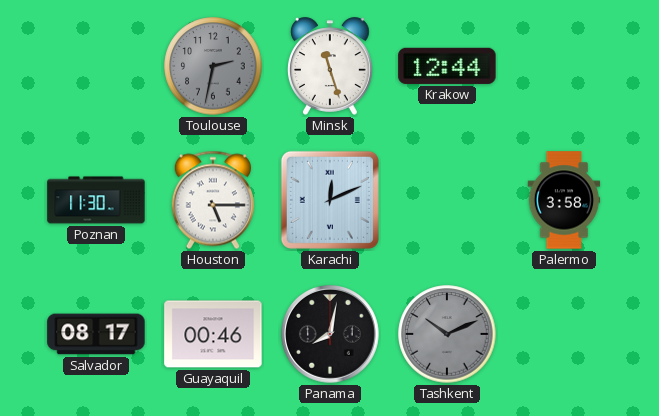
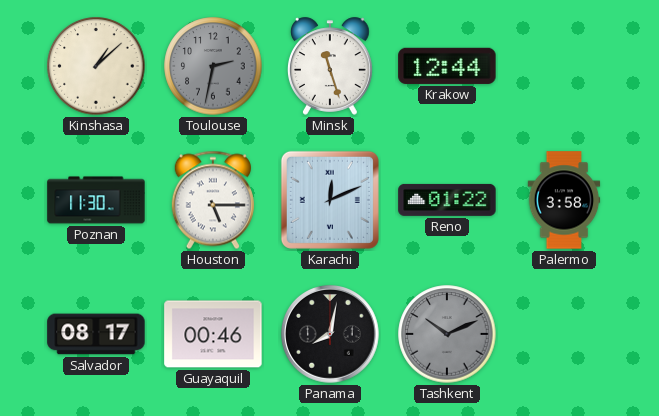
Kinshasa: none -> 1:08
Reno: none -> 01:22
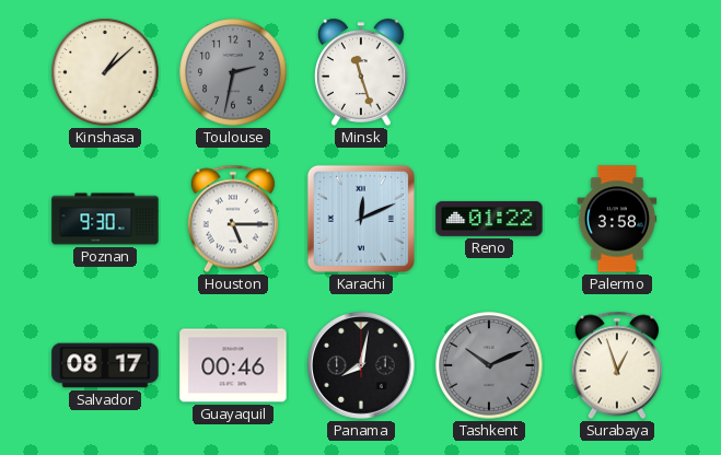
Krakow: 12:44 -> none
Poznan: 11:30 -> 9:30
Surabaya: none -> 12:57
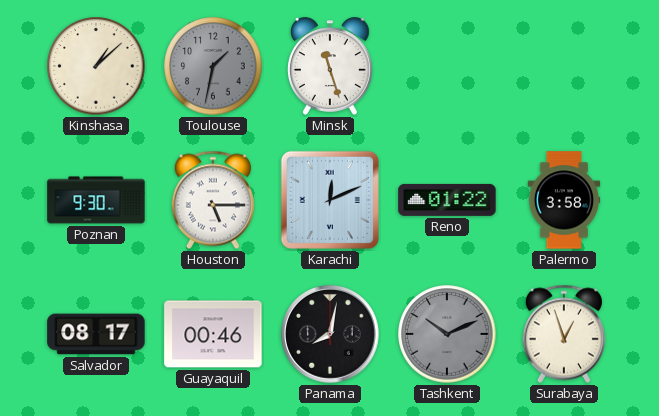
Toulouse: 2:32 -> 1:32
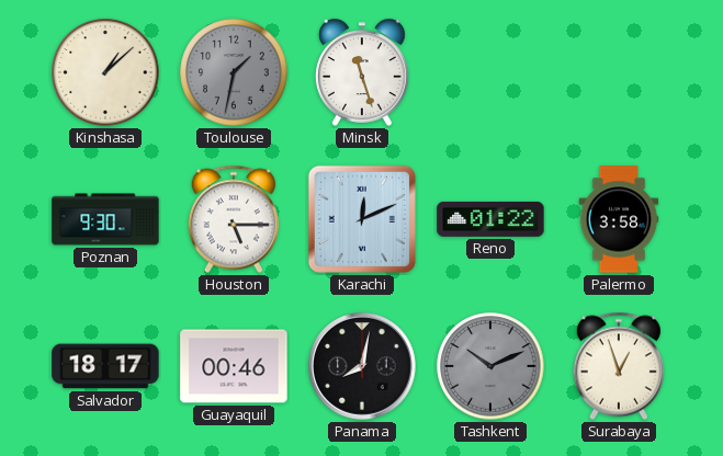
Salvador: 08:17 -> 18:17
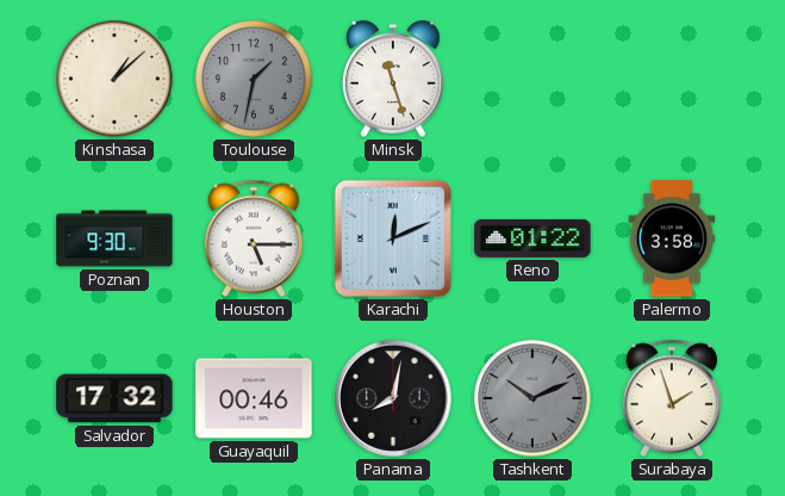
Salvador: 18:17 -> 17:32
Surabaya: 12:57 -> 1:57
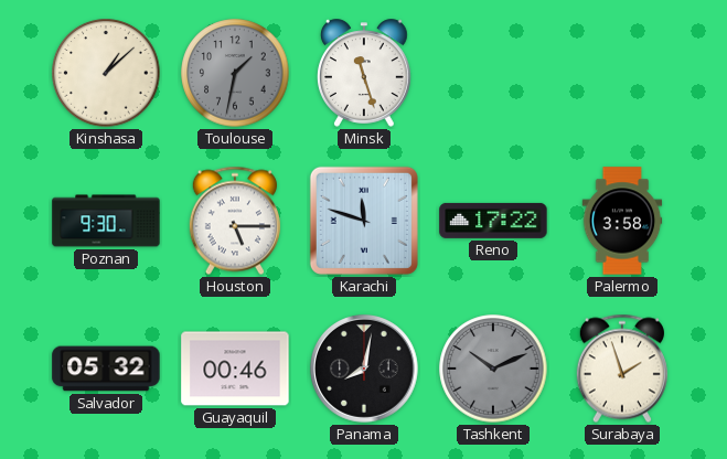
Karachi: 12:11 -> 11:48
Reno: 01:22 -> 17:22
Salvador: 17:32 -> 05:32
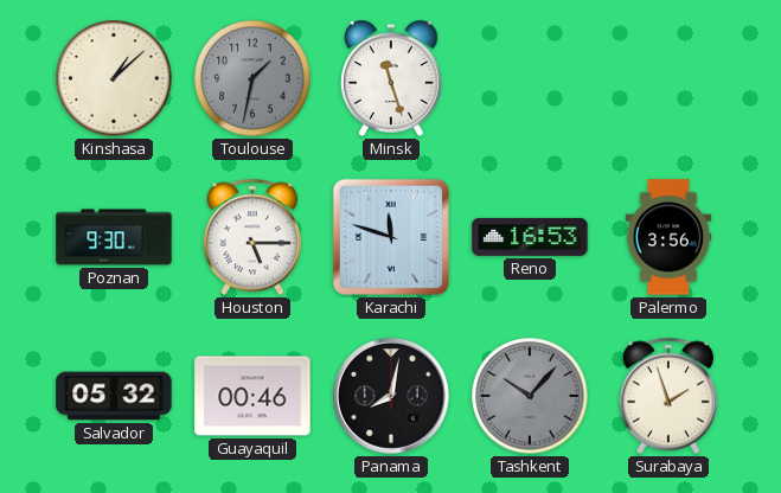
Reno: 17:22 -> 16:53
Palermo: 3:58 -> 3:56
Tashkent: 10:11 -> 10:07
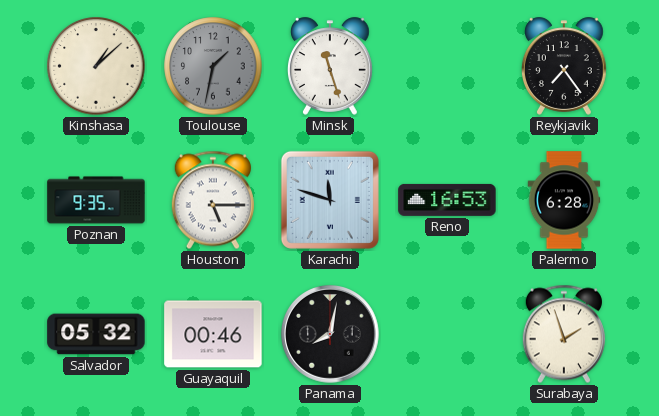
Reykjavik: none -> 7:24
Poznan: 9:30 -> 9:35
Palermo: 3:56 -> 6:28
Tashkent: 10:07 -> none
